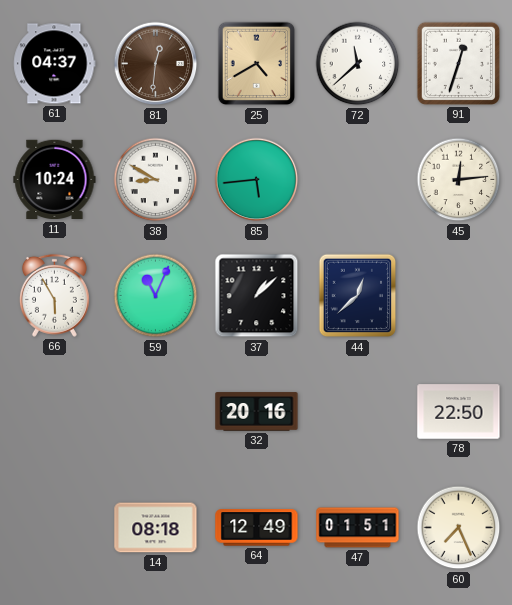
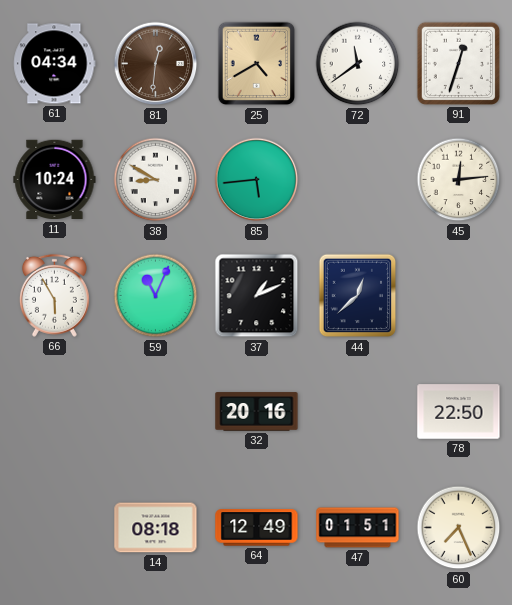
61: 04:37 -> 04:34
72: 11:38 -> 11:39
37: 1:08 -> 1:11
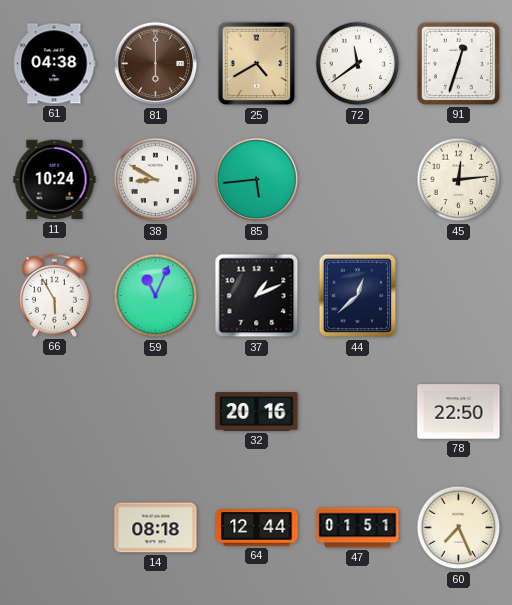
61: 04:34 -> 04:38
81: 12:31 -> 6:00
64: 12:49 -> 12:44
